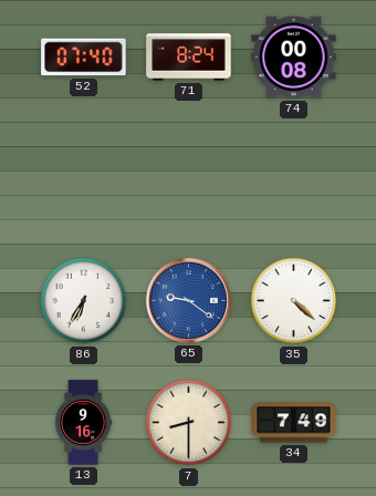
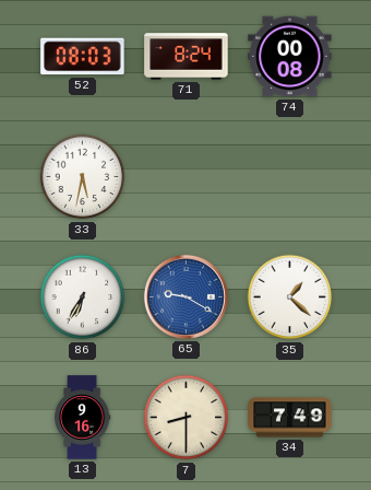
52: 07:40 -> 08:03
33: none -> 5:32
65: 9:21 -> 9:20
35: 4:22 -> 1:22
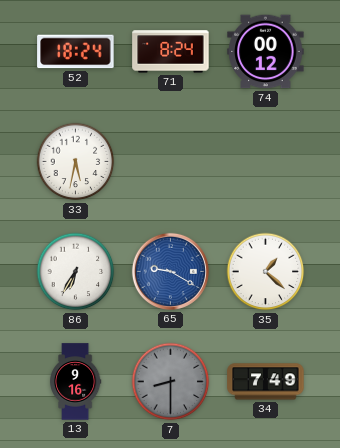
52: 08:03 -> 18:24
74: 00:08 -> 00:12
7 dial: cream -> grey
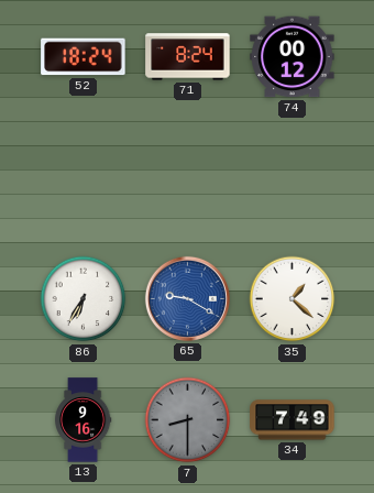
33: 5:32 -> none
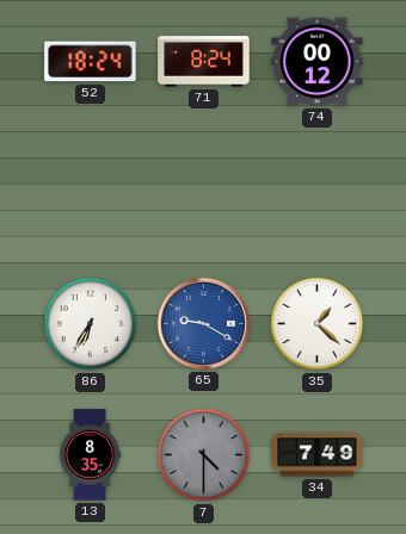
13: 9:16 -> 8:35
7: 8:30 -> 4:30
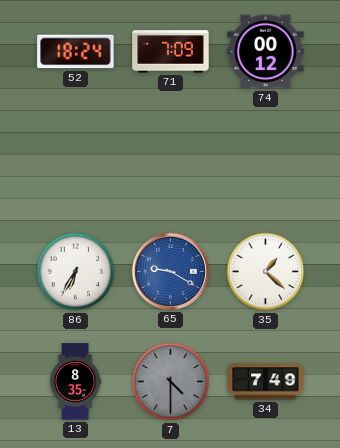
71: 8:24 -> 7:09
